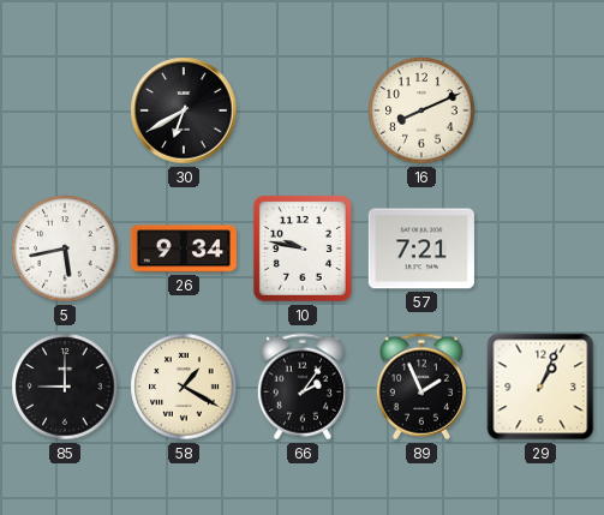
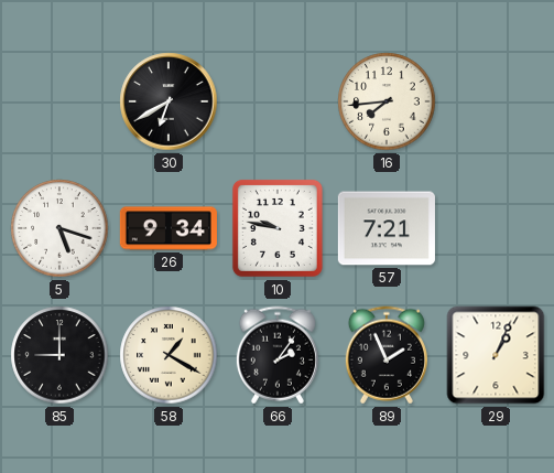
16: 8:11 -> 7:44
5: 5:43 -> 5:18
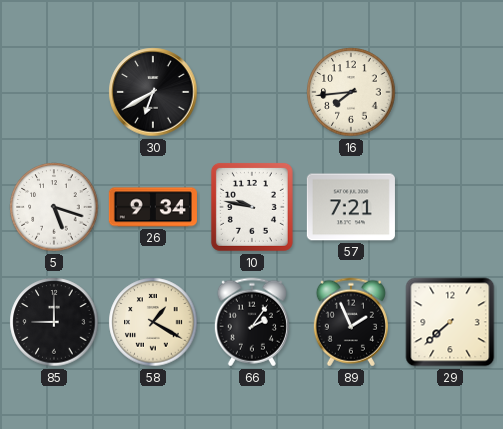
29: 1:04 -> 7:38
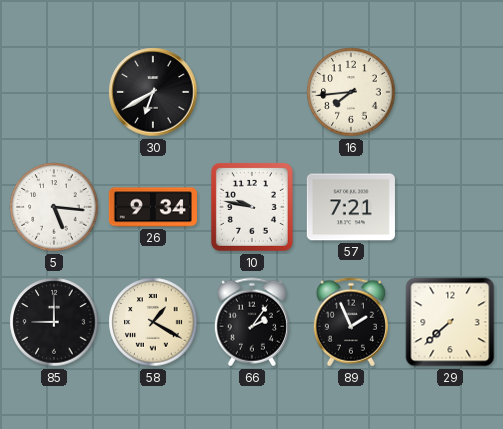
5: 5:18 -> 5:16
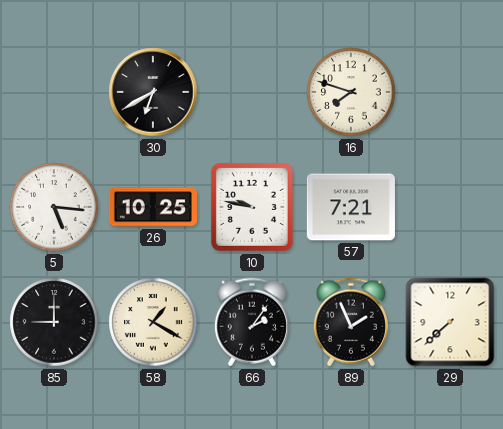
16: 7:44 -> 7:48
26: 9:34 -> 10:25
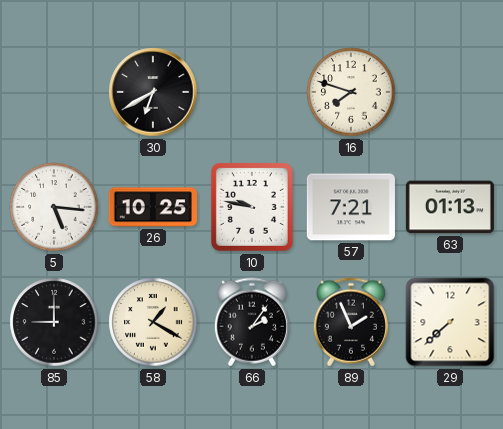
63: none -> 01:13
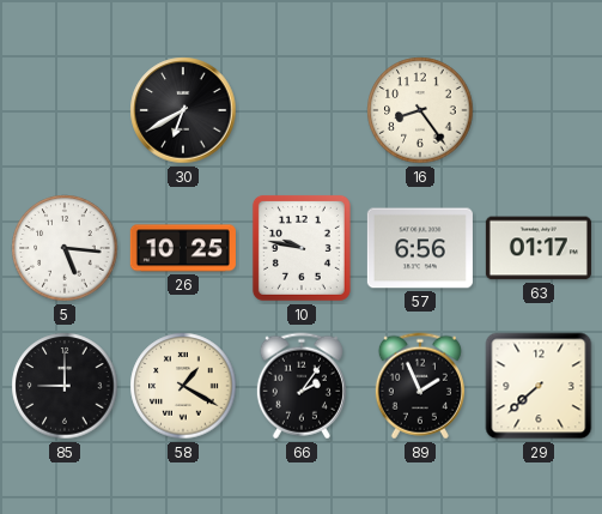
16: 7:48 -> 8:24
57: 7:21 -> 6:56
63: 01:13 -> 01:17
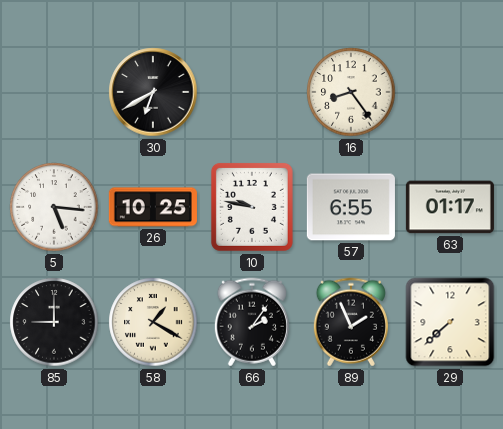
57: 6:56 -> 6:55
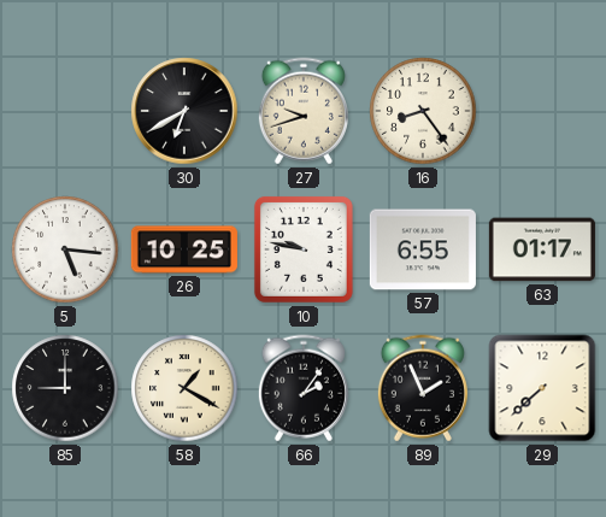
27: none -> 9:42
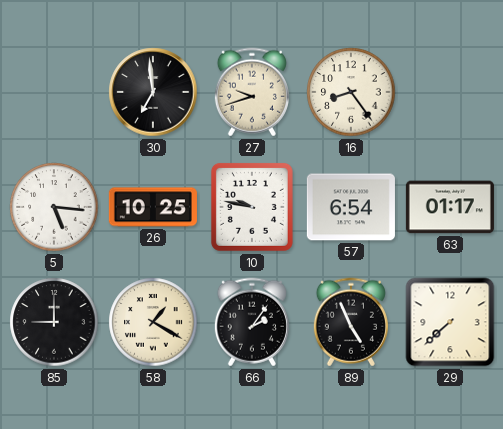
30: 6:40 -> 6:59
57: 6:55 -> 6:54
89: 1:56 -> 4:56
